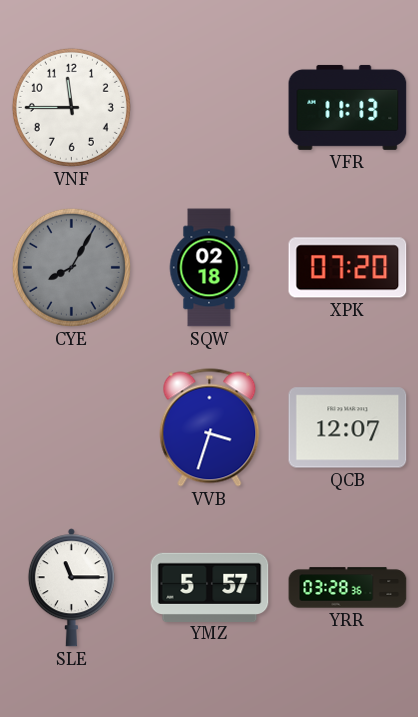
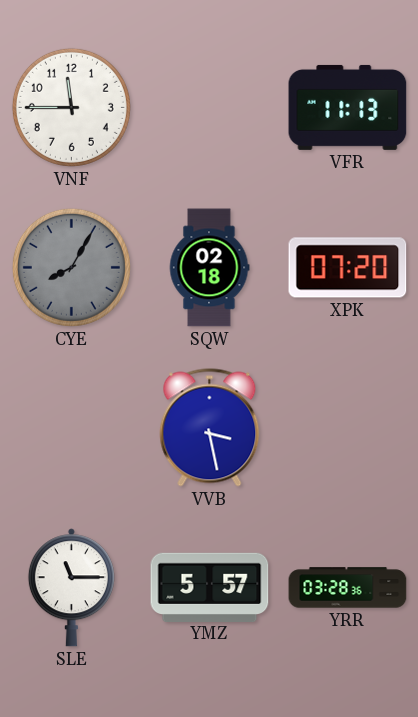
VVB: 3:33 -> 3:28
QCB: 12:07 -> none
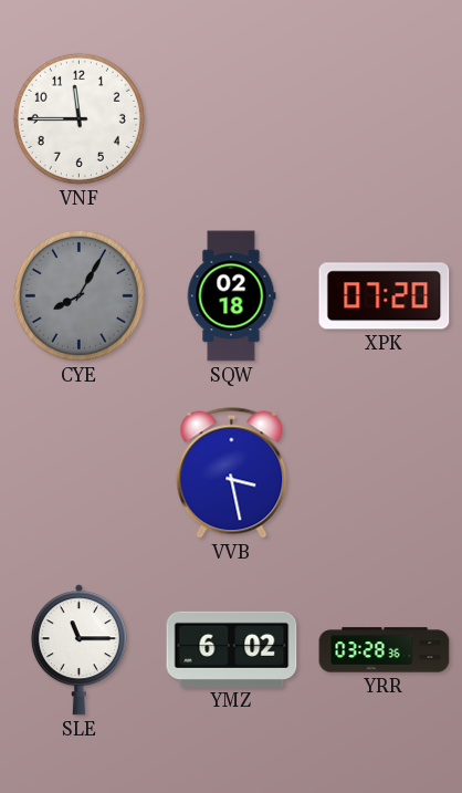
VFR: 11:13 -> none
YMZ: 5:57 -> 6:02
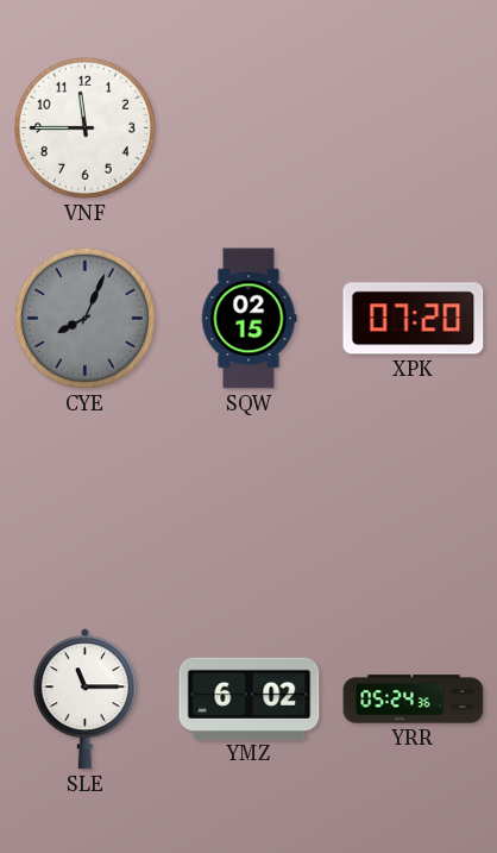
CYE: 8:05 -> 8:04
SQW: 02:18 -> 02:15
VVB: 3:28 -> none
YRR: 03:28 -> 05:24
